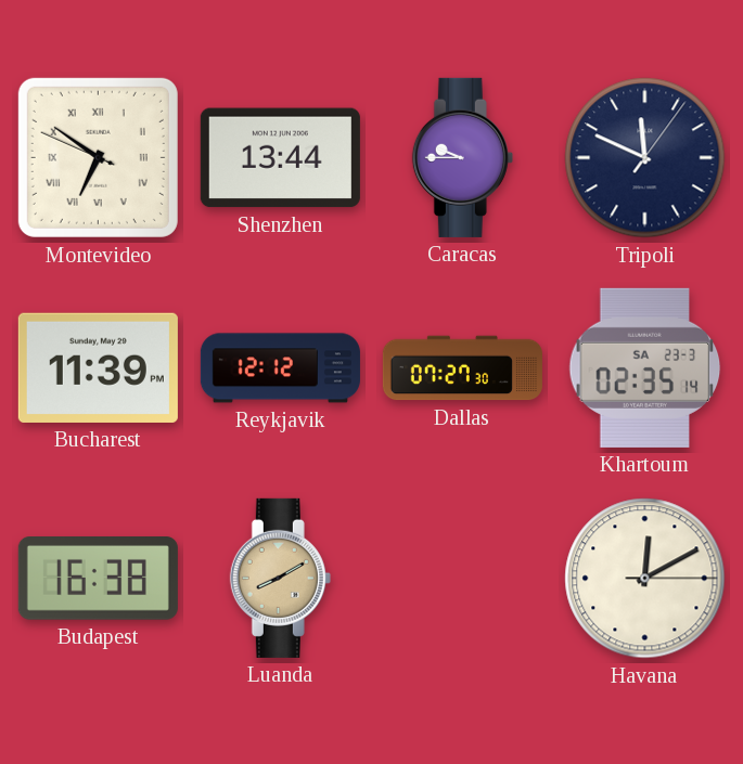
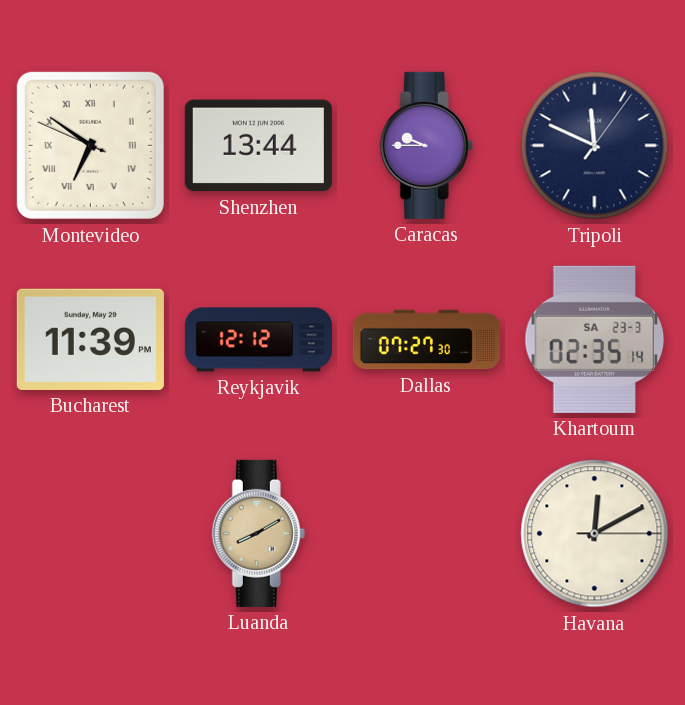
Budapest: 16:38 -> none
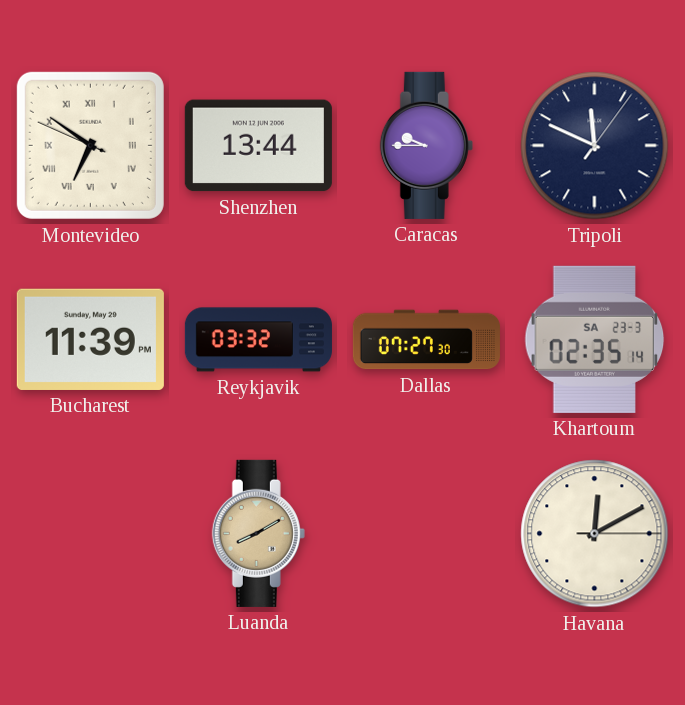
Reykjavik: 12:12 -> 03:32
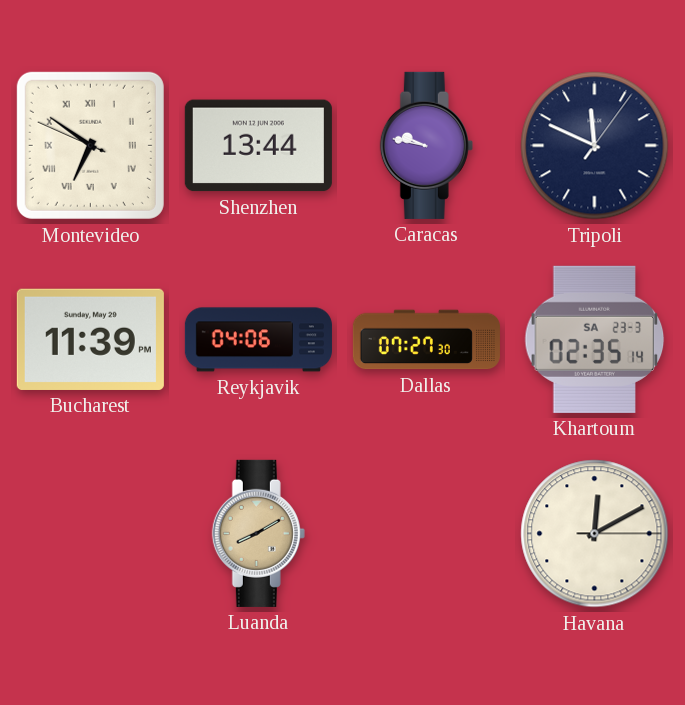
Caracas: 9:45 -> 9:47
Reykjavik: 03:32 -> 04:06
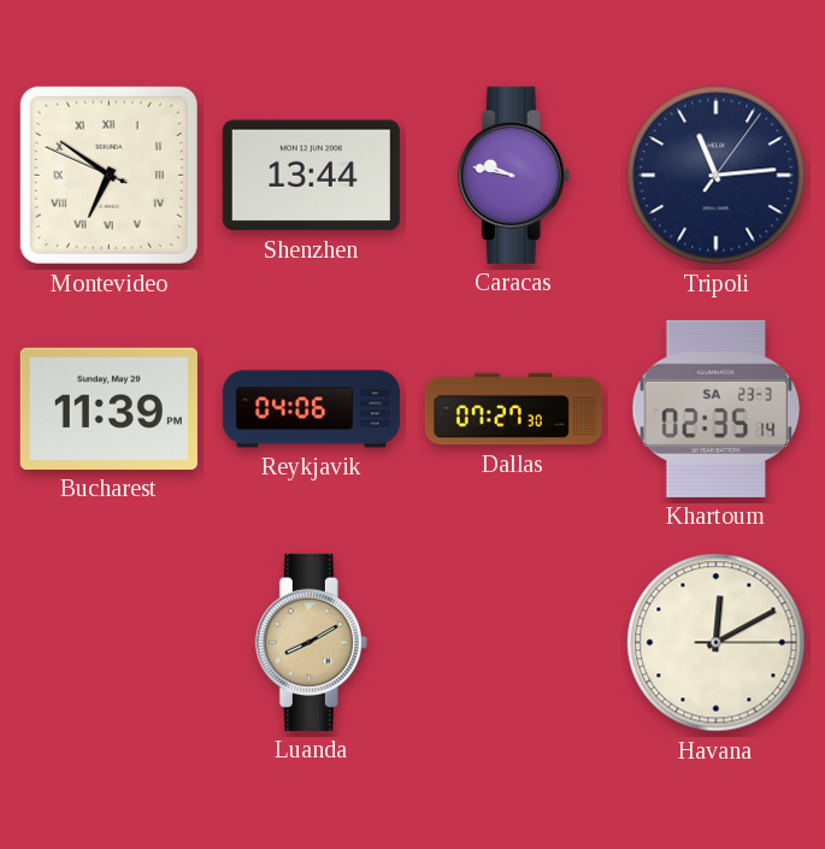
Tripoli: 11:49 -> 11:14
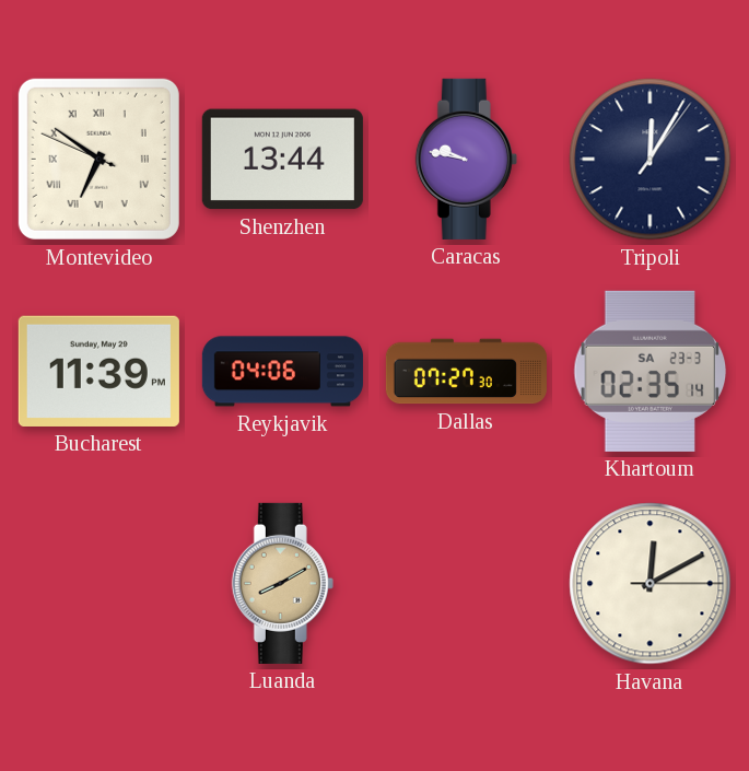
Tripoli: 11:14 -> 12:05
